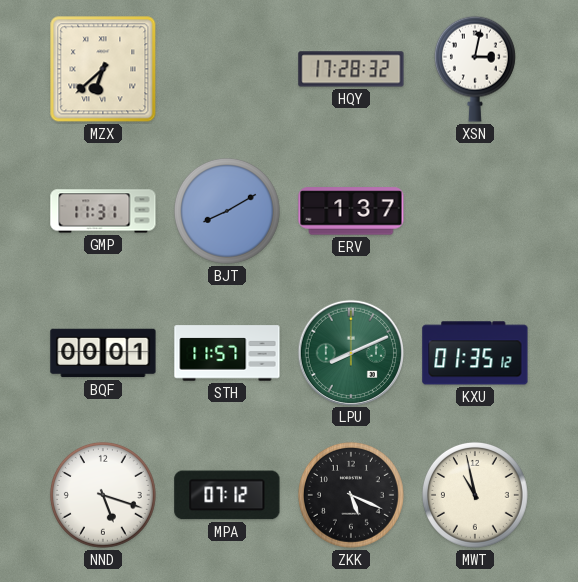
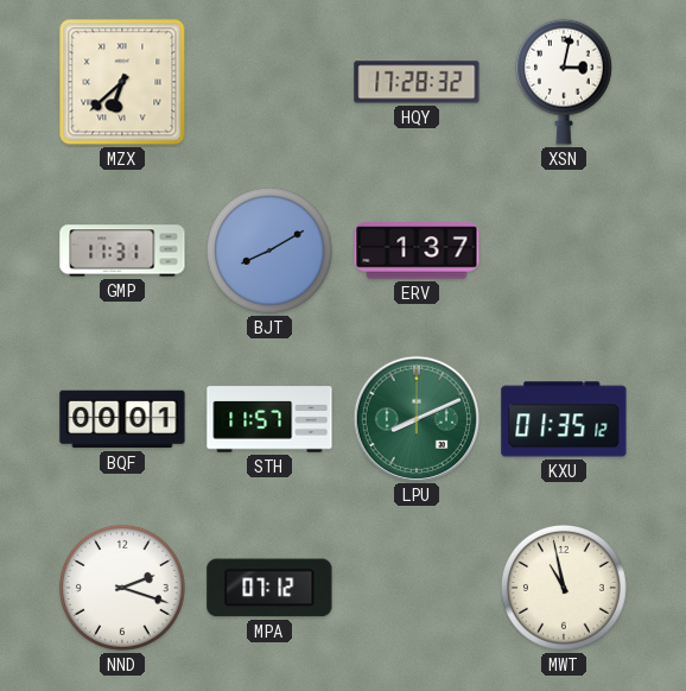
NND: 5:18 -> 2:18
ZKK: 5:19 -> none
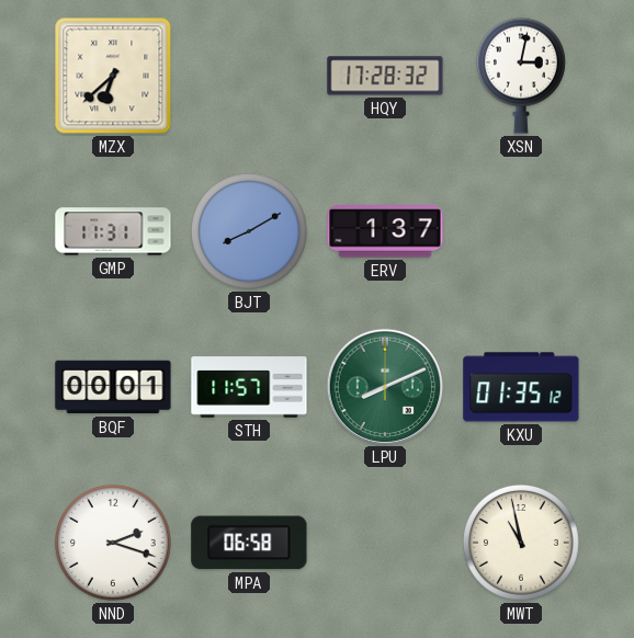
MPA: 07:12 -> 06:58
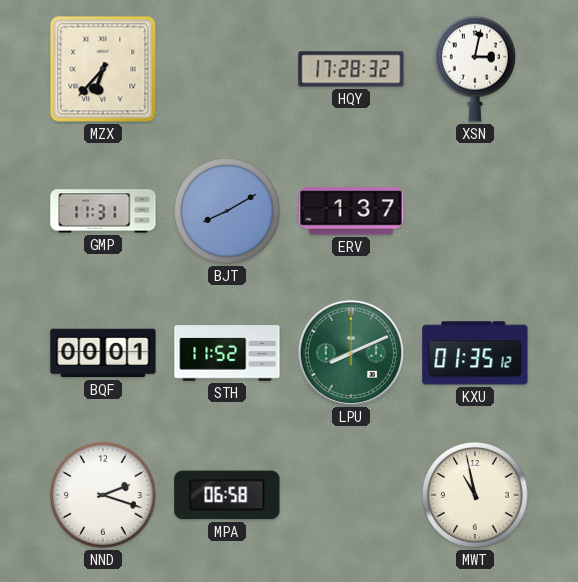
MZX: 6:38 -> 6:37
STH: 11:57 -> 11:52
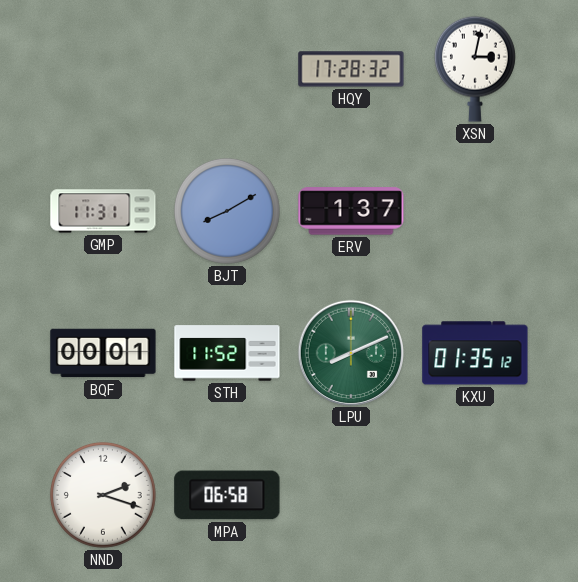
MZX: 6:37 -> none
MWT: 10:58 -> none
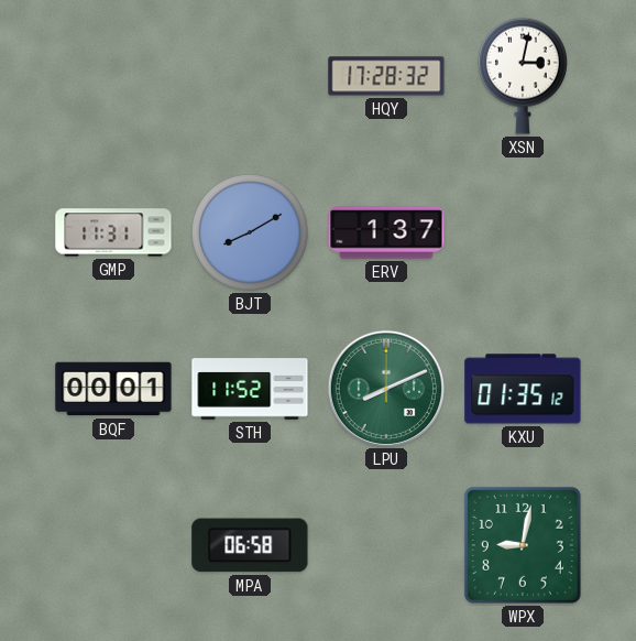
NND: 2:18 -> none
WPX: none -> 9:02
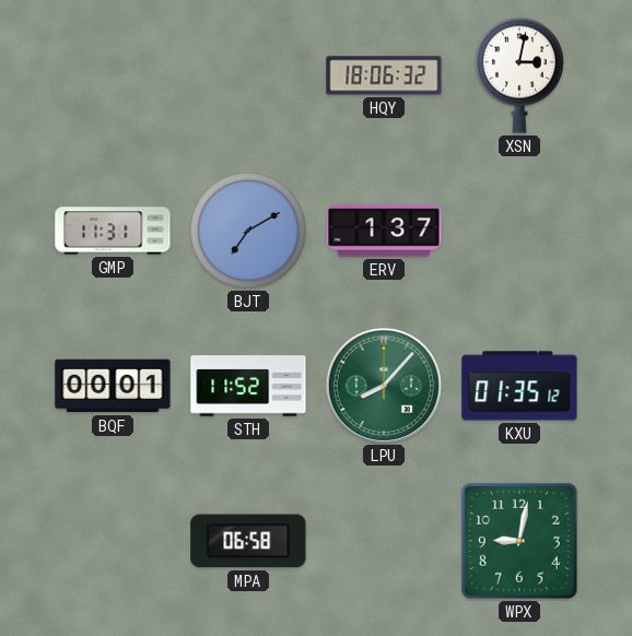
HQY: 17:28 -> 18:06
BJT: 8:10 -> 7:10
LPU: 8:11 -> 8:07
